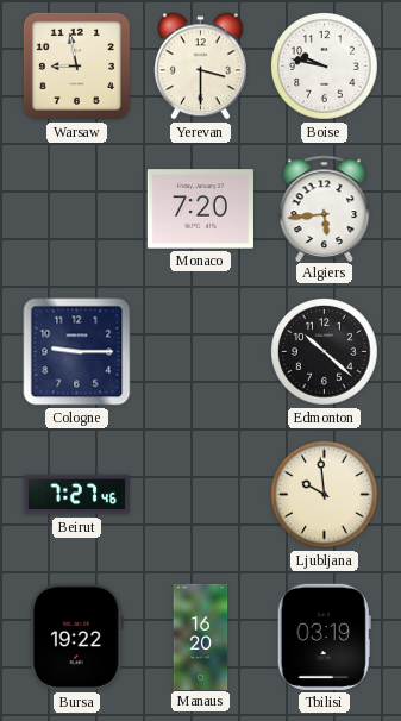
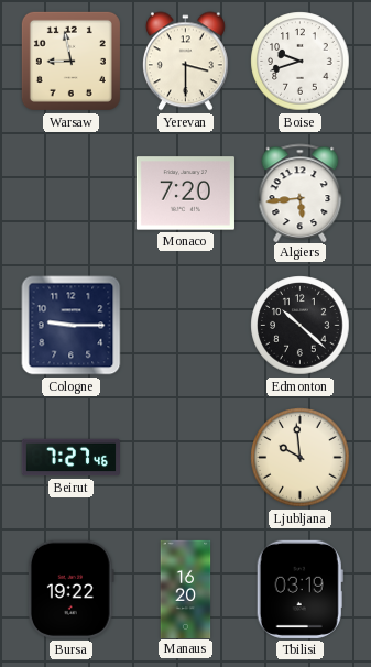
Boise: 9:47 -> 9:42
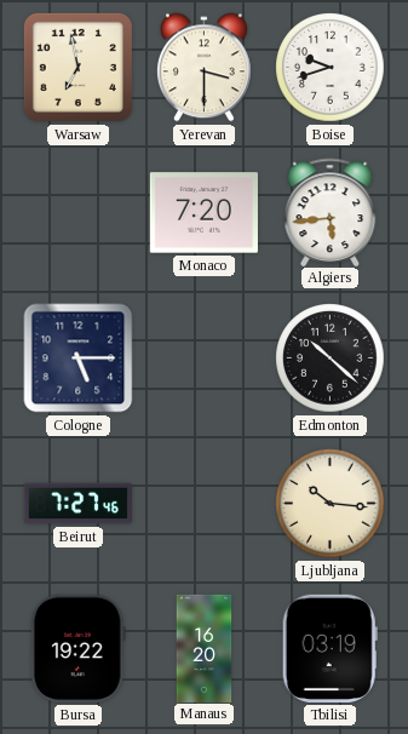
Warsaw: 8:58 -> 6:58
Cologne: 9:15 -> 5:15
Ljubljana: 9:59 -> 10:16
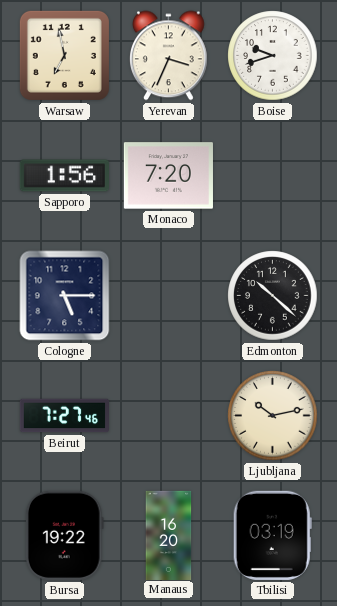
Yerevan: 3:30 -> 3:34
Sapporo: none -> 1:56
Algiers: 5:44 -> none
Ljubljana: 10:16 -> 10:13
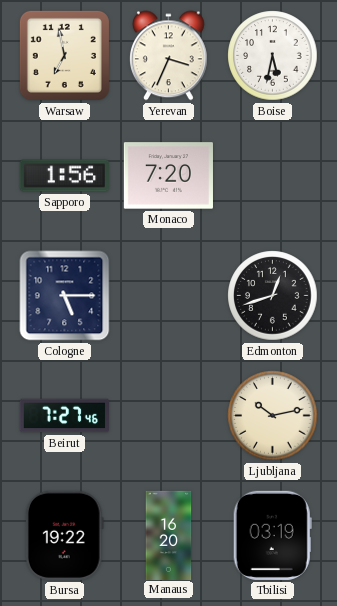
Boise: 9:42 -> 5:32
Edmonton: 10:22 -> 12:42
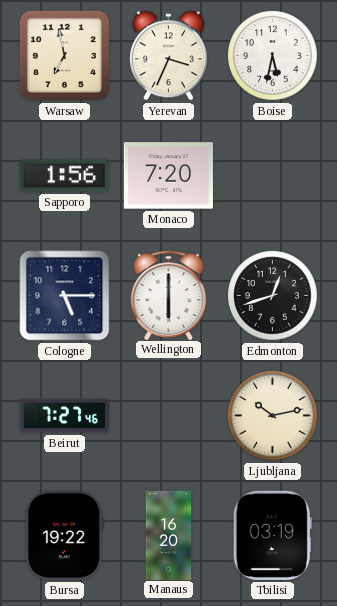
Wellington: none -> 6:00
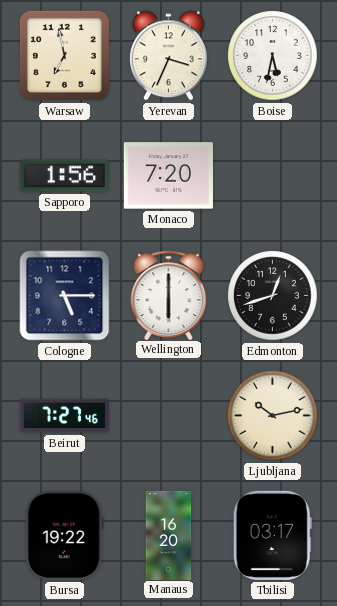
Tbilisi: 03:19 -> 03:17
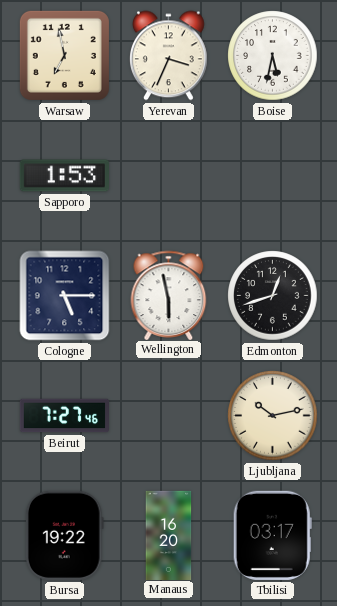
Sapporo: 1:56 -> 1:53
Monaco: 7:20 -> none
Wellington: 6:00 -> 5:58
